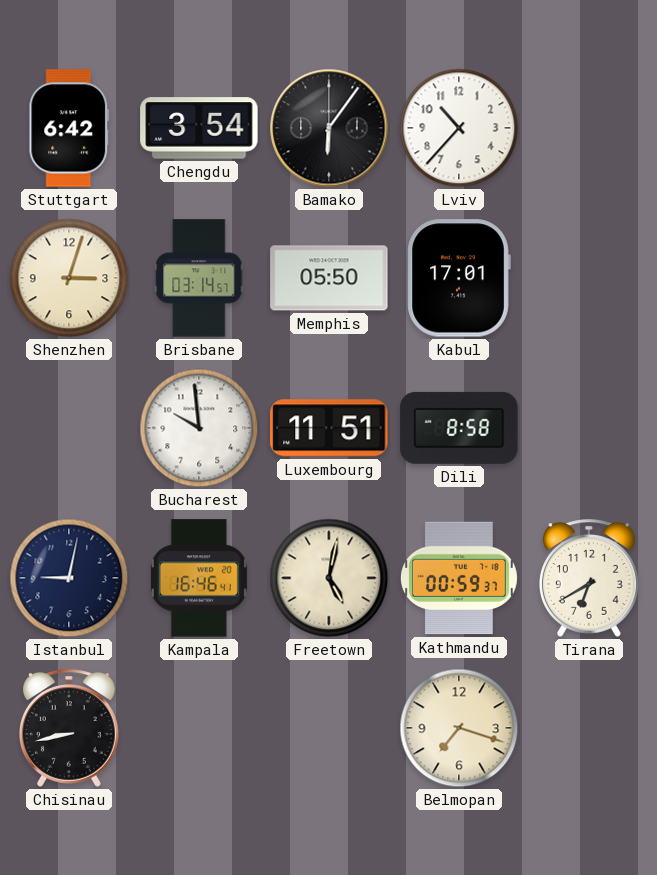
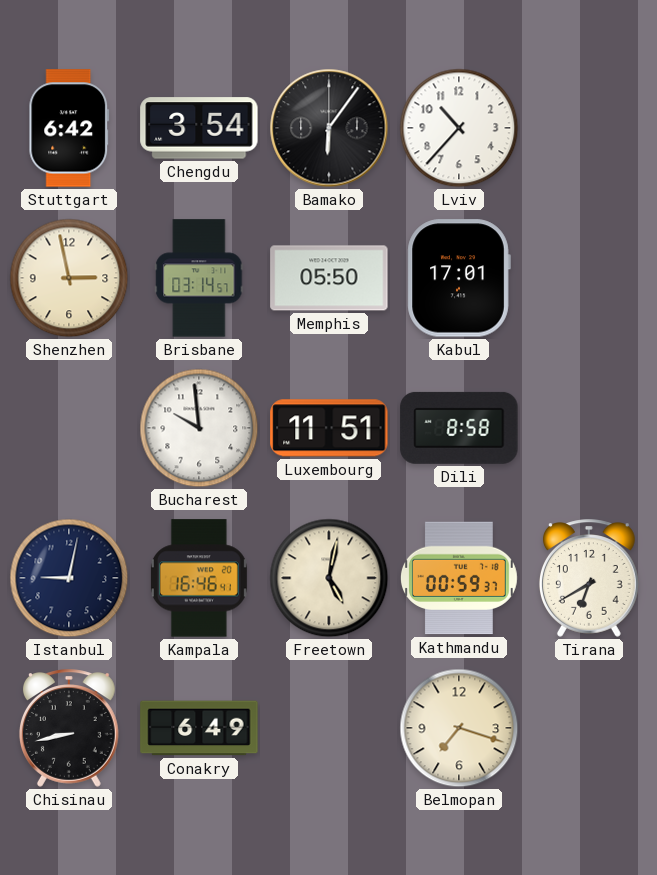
Shenzhen: 3:03 -> 2:58
Conakry: none -> 6:49
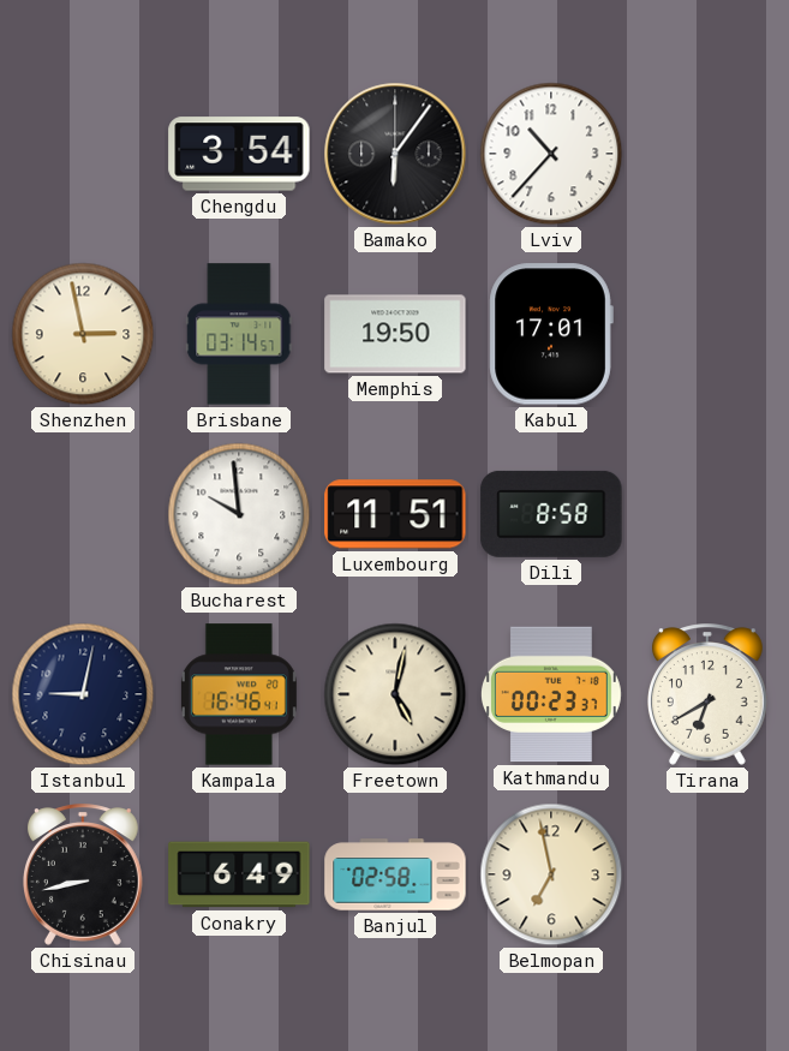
Stuttgart: 6:42 -> none
Memphis: 05:50 -> 19:50
Kathmandu: 00:59 -> 00:23
Banjul: none -> 02:58
Belmopan: 7:18 -> 6:58
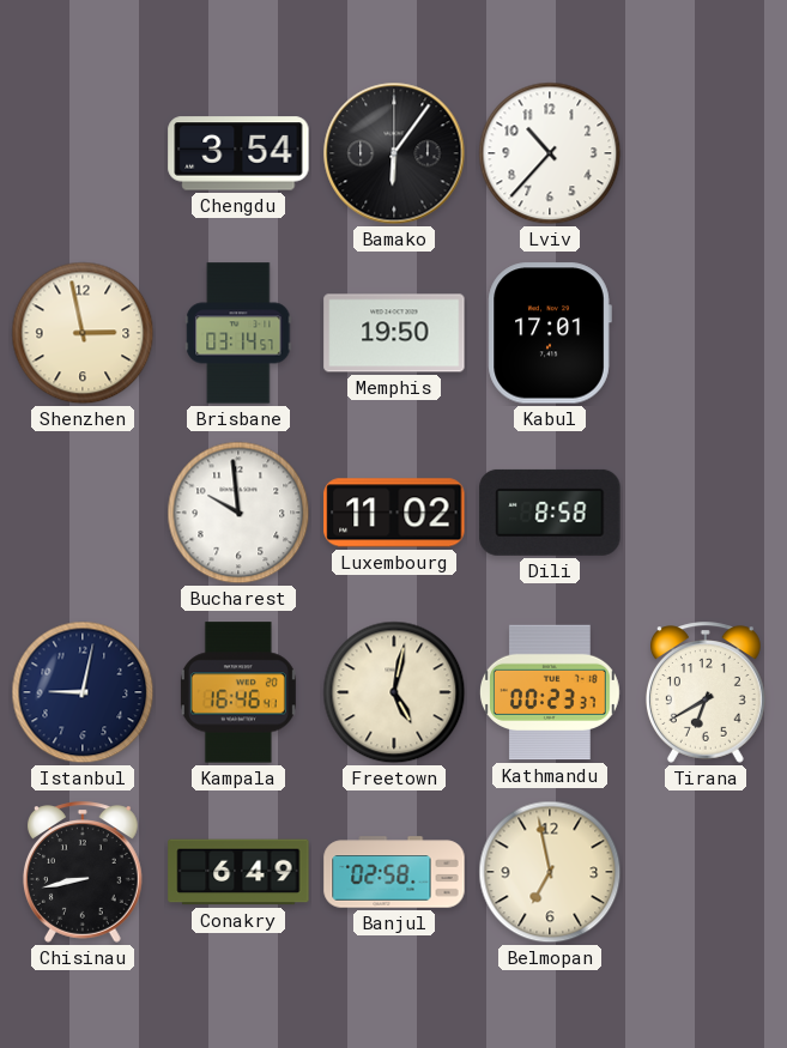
Luxembourg: 11:51 -> 11:02
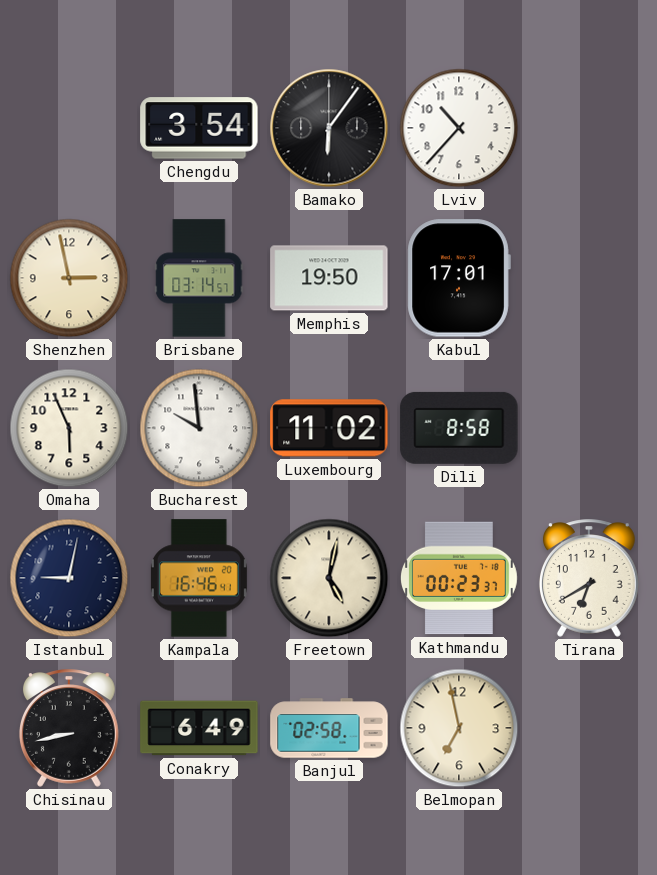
Omaha: none -> 5:56
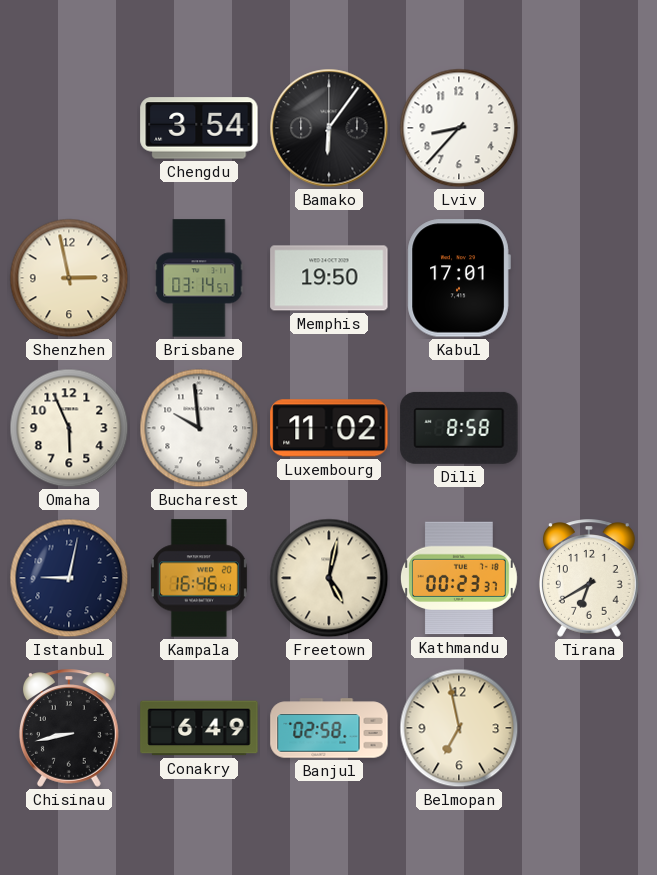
Lviv: 10:37 -> 8:37
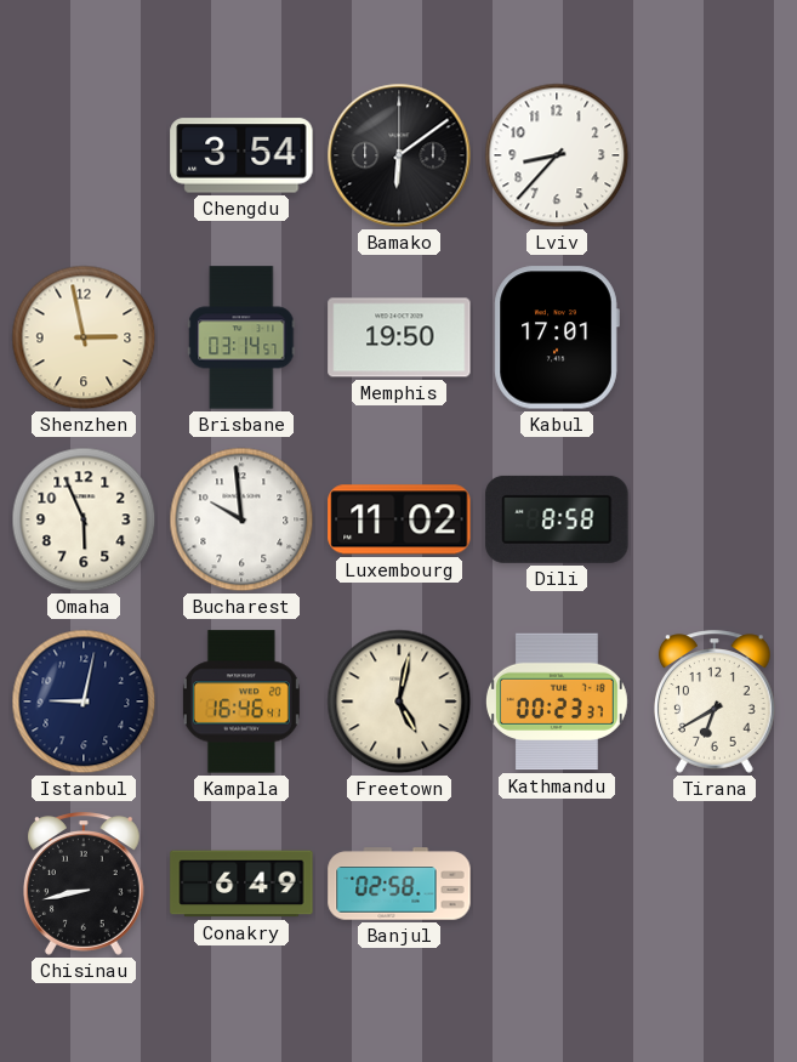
Bamako: 6:06 -> 6:09
Belmopan: 6:58 -> none
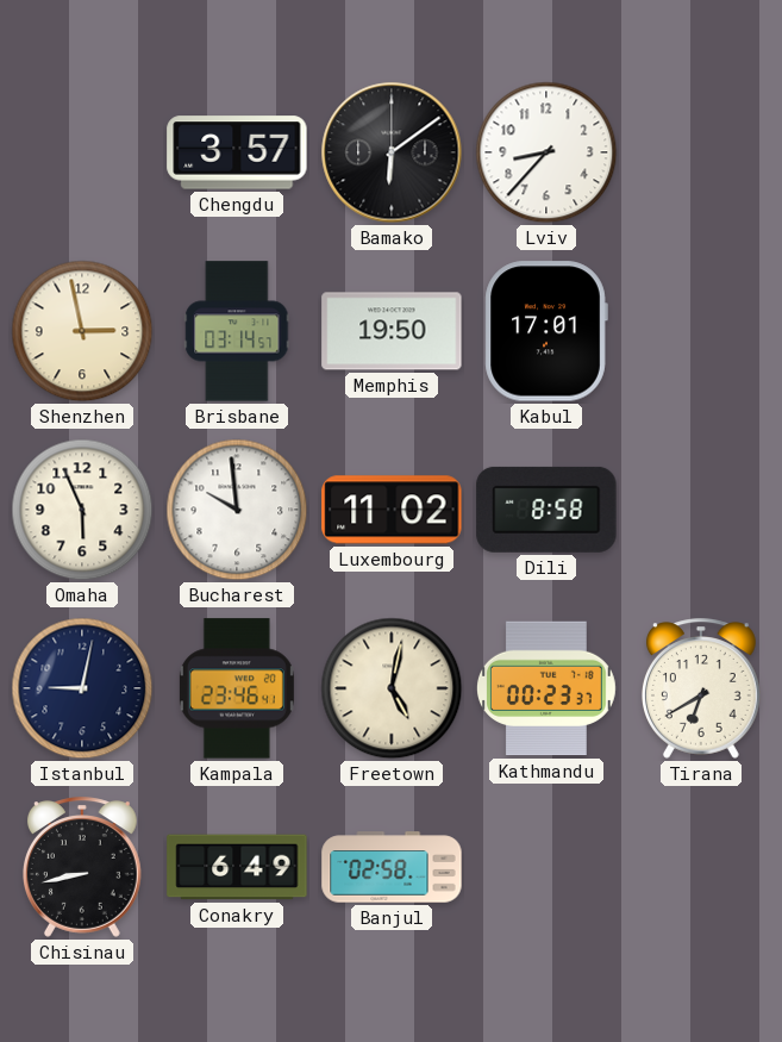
Chengdu: 3:54 -> 3:57
Kampala: 16:46 -> 23:46
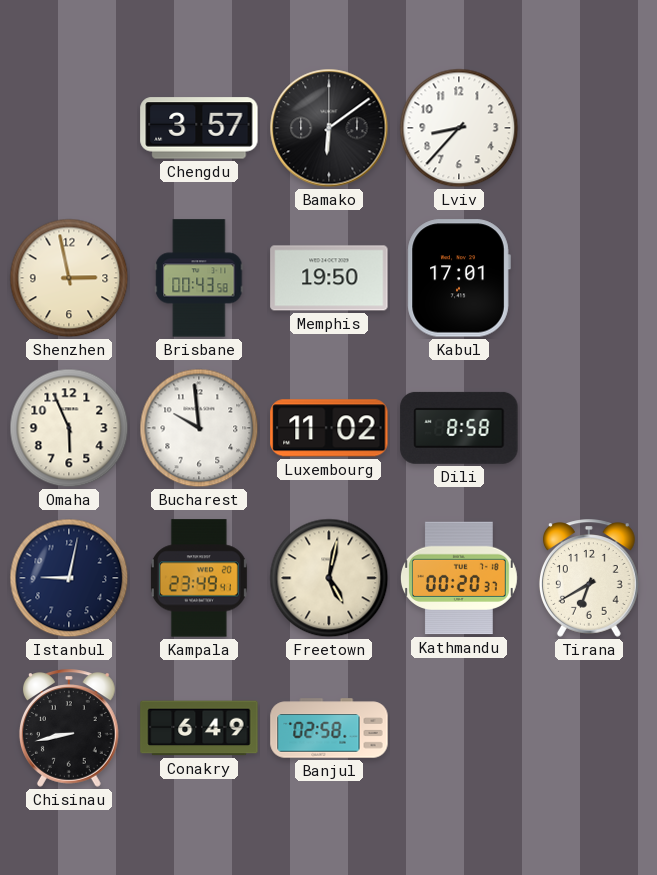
Brisbane: 03:14 -> 00:43
Kampala: 23:46 -> 23:49
Kathmandu: 00:23 -> 00:20
